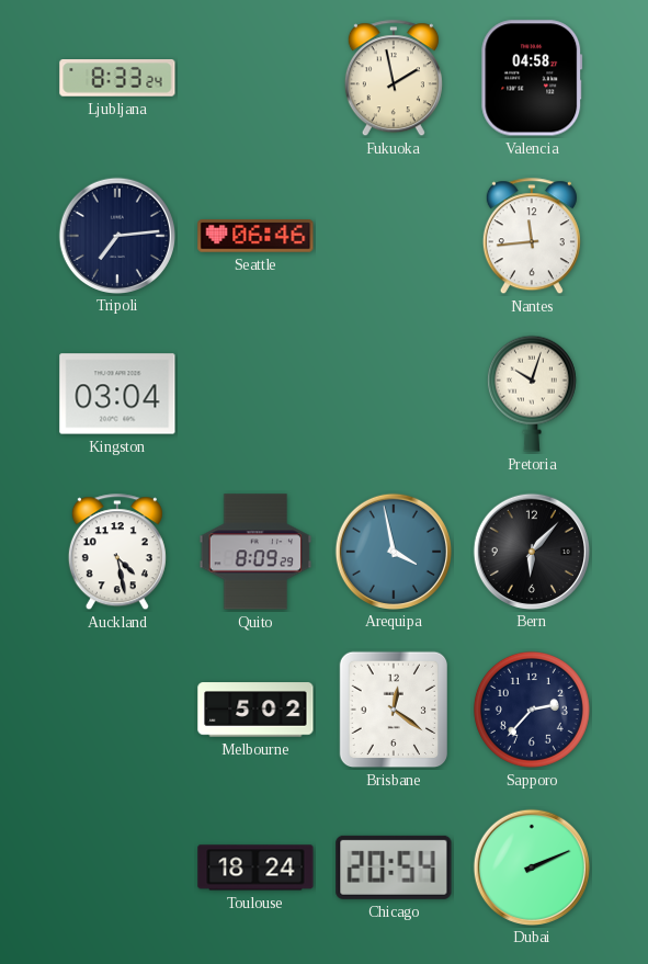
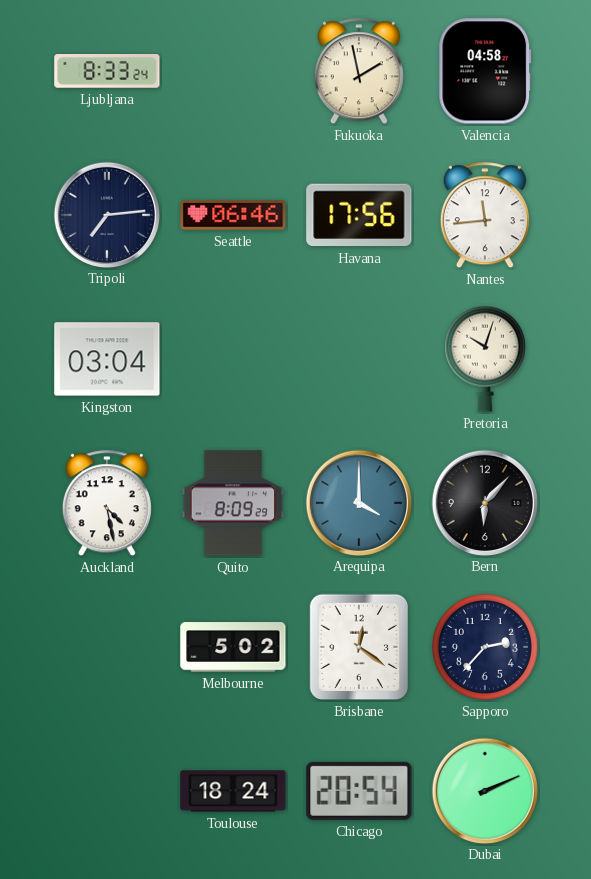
Havana: none -> 17:56
Arequipa: 3:58 -> 4:00
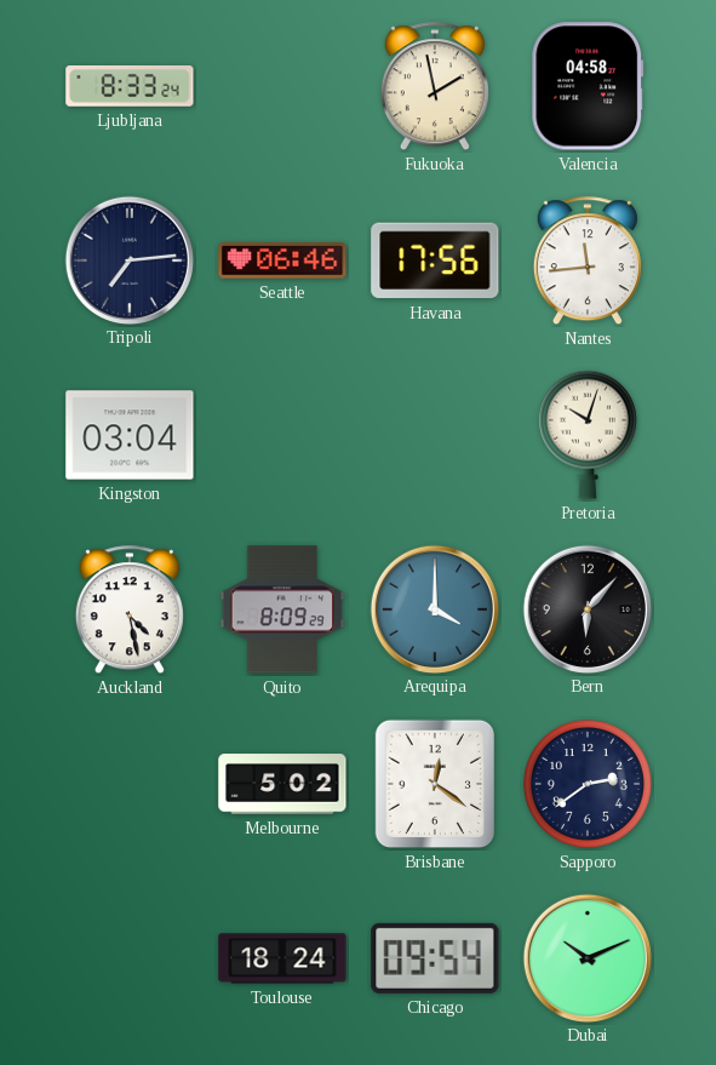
Sapporo: 2:37 -> 2:39
Chicago: 20:54 -> 09:54
Dubai: 2:11 -> 10:11
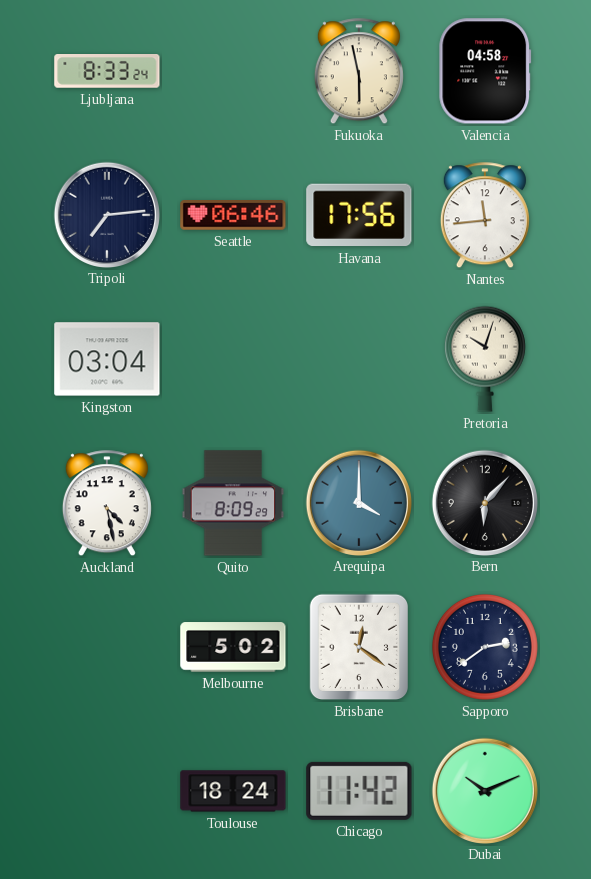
Fukuoka: 1:58 -> 5:58
Chicago: 09:54 -> 11:42
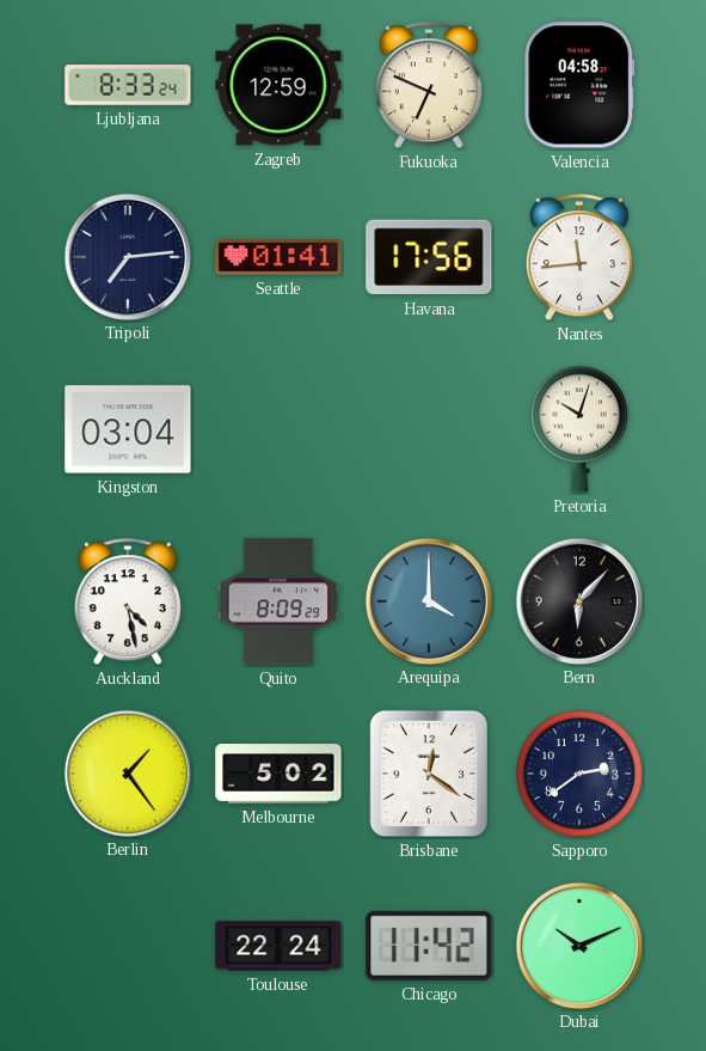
Zagreb: none -> 12:59
Fukuoka: 5:58 -> 6:49
Seattle: 06:46 -> 01:41
Berlin: none -> 1:24
Toulouse: 18:24 -> 22:24
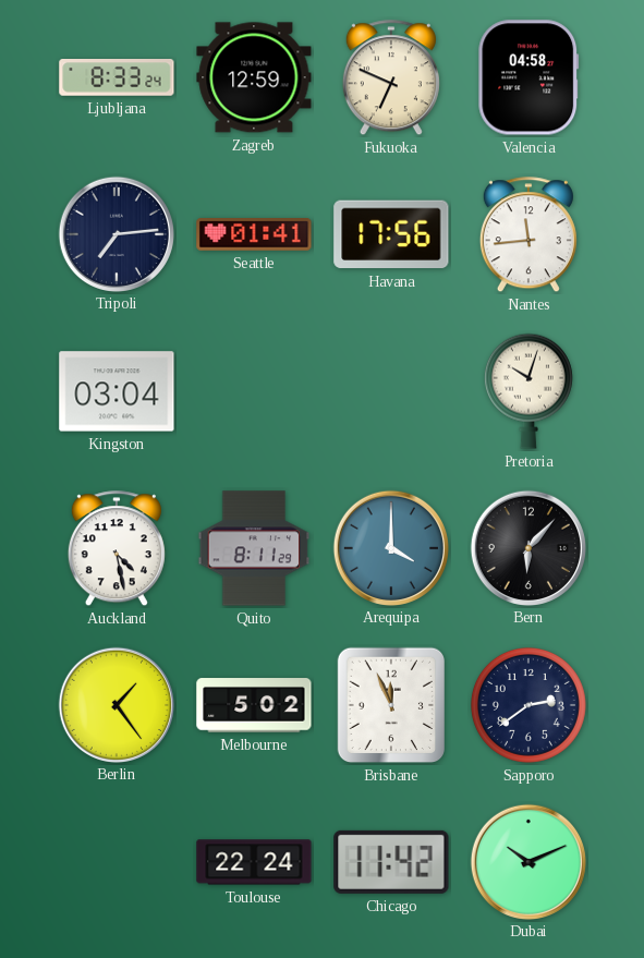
Quito: 8:09 -> 8:11
Brisbane: 12:21 -> 11:56
